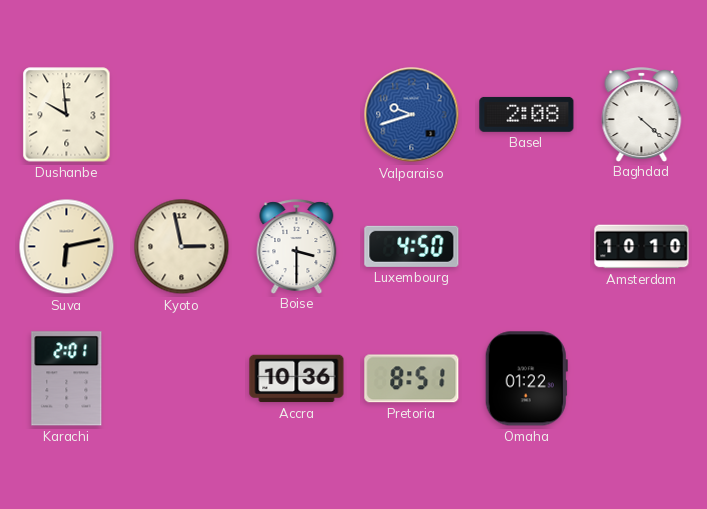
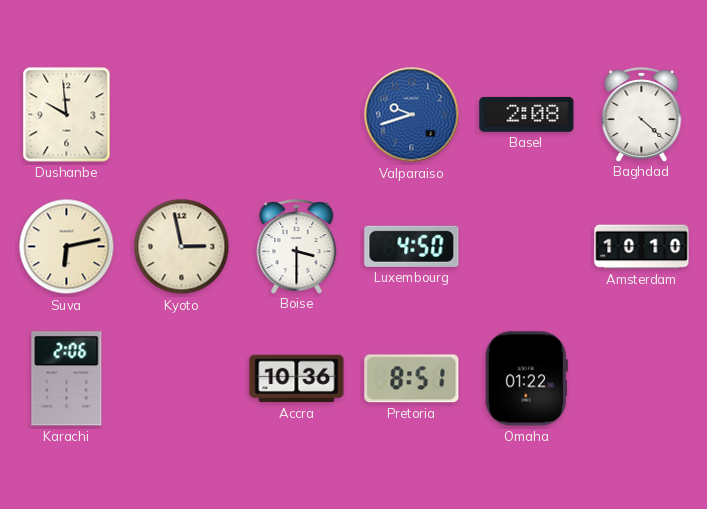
Karachi: 2:01 -> 2:06
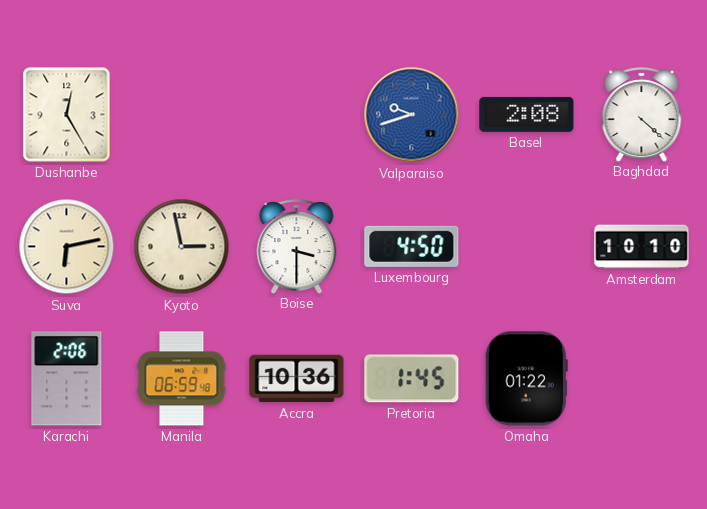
Dushanbe: 9:59 -> 12:25
Manila: none -> 06:59
Pretoria: 8:51 -> 1:45
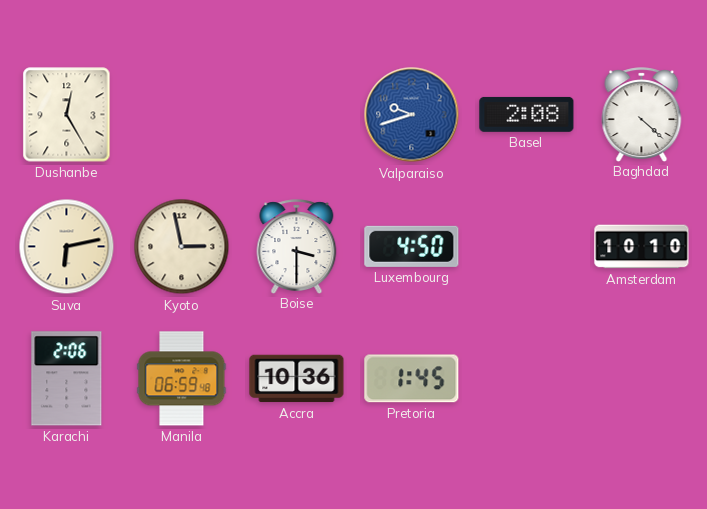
Omaha: 01:22 -> none
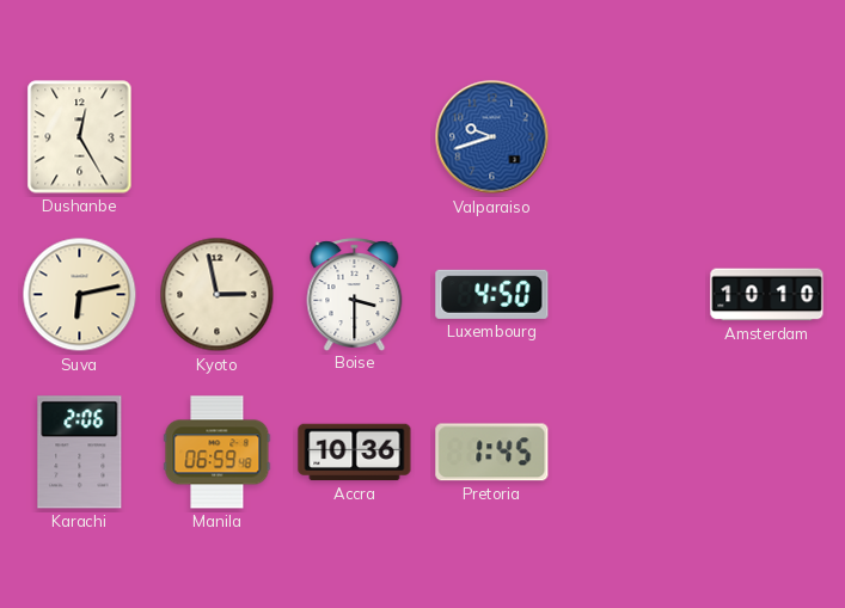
Basel: 2:08 -> none
Baghdad: 4:22 -> none
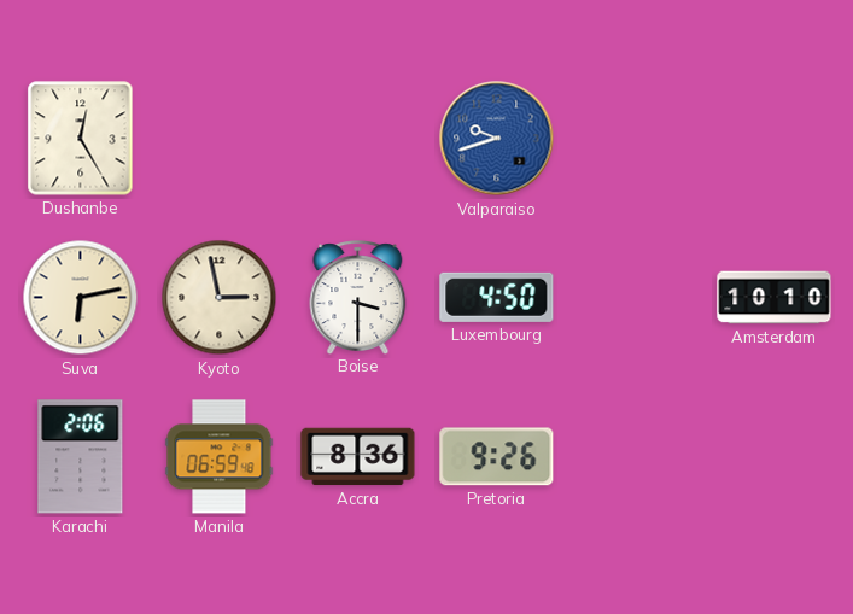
Accra: 10:36 -> 8:36
Pretoria: 1:45 -> 9:26
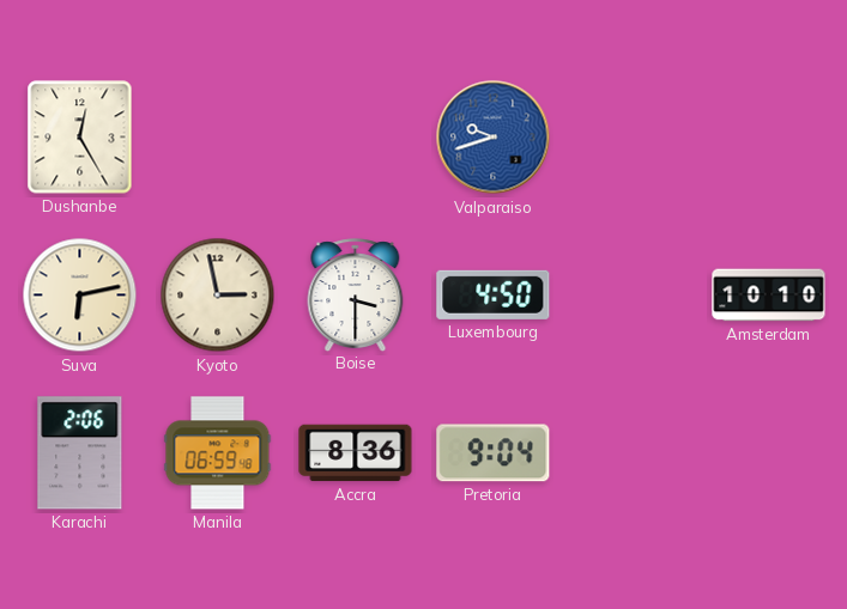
Pretoria: 9:26 -> 9:04
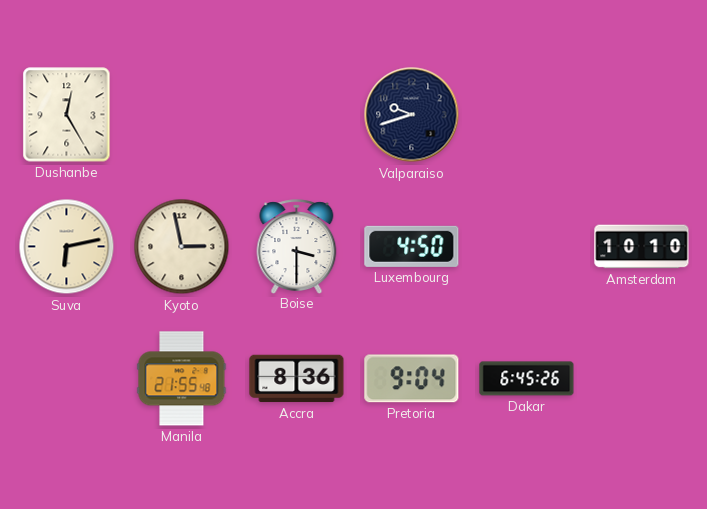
Valparaiso dial: blue -> navy
Karachi: 2:06 -> none
Manila: 06:59 -> 21:55
Dakar: none -> 6:45
